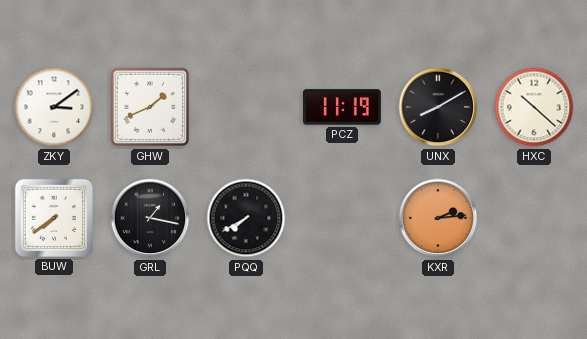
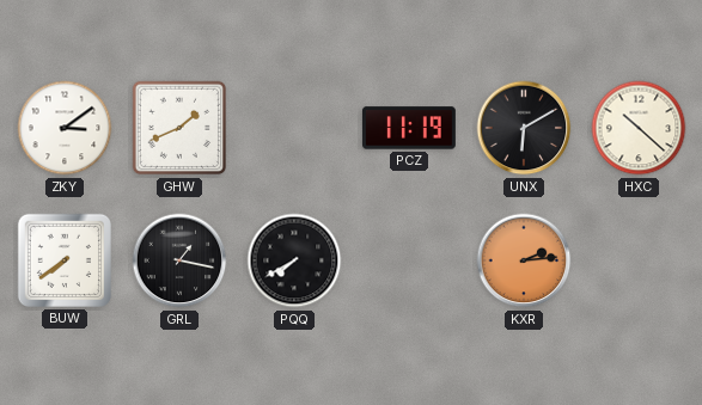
UNX: 8:10 -> 6:10
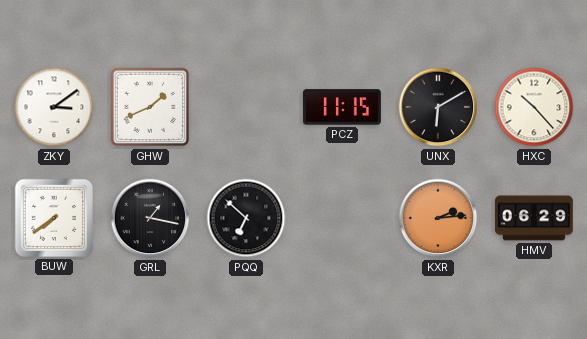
PCZ: 11:19 -> 11:15
HXC: 10:22 -> 10:23
PQQ: 7:40 -> 6:52
HMV: none -> 06:29
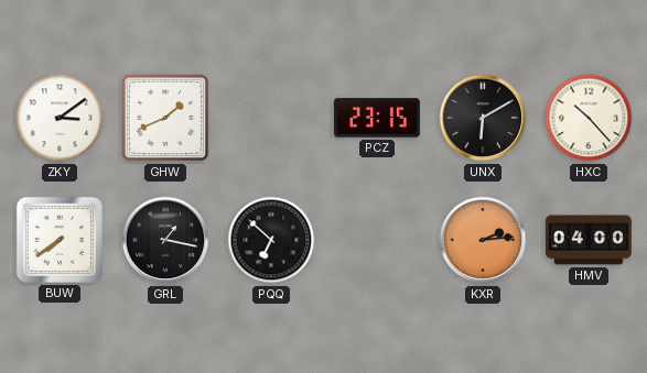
PCZ: 11:15 -> 23:15
HMV: 06:29 -> 04:00
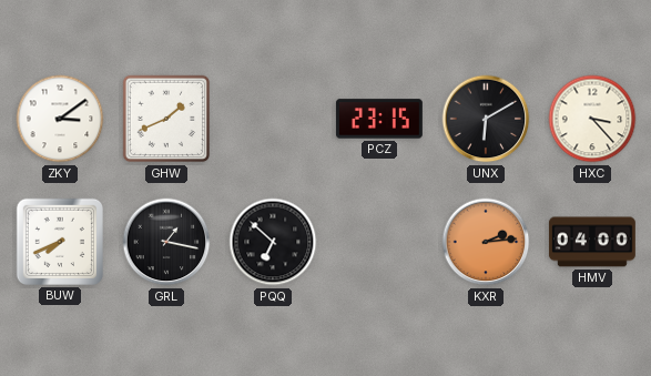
HXC: 10:23 -> 3:23
BUW: 7:39 -> 7:41
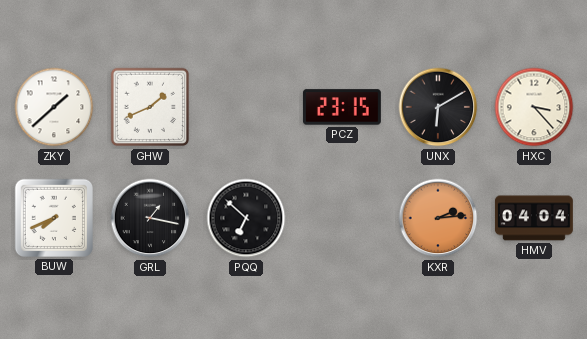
ZKY: 3:09 -> 1:38
HMV: 04:00 -> 04:04
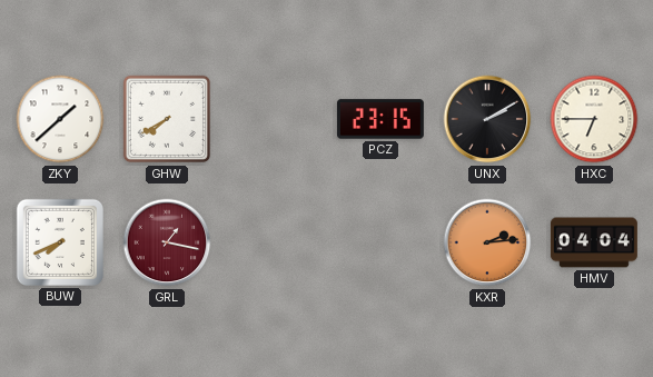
GHW: 1:41 -> 7:40
UNX: 6:10 -> 2:10
HXC: 3:23 -> 6:45
GRL dial: black -> burgundy
PQQ: 6:52 -> none
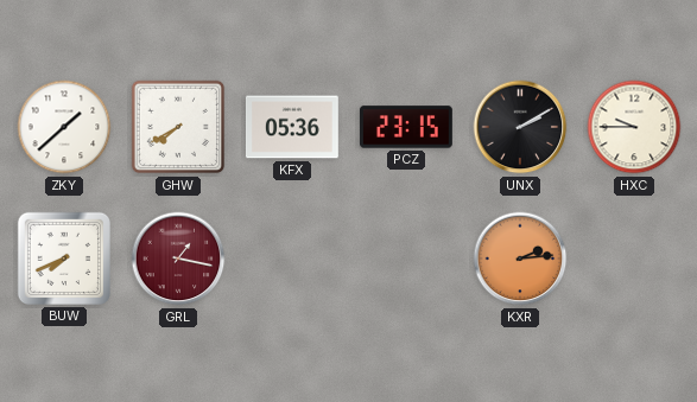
KFX: none -> 05:36
HXC: 6:45 -> 9:45
HMV: 04:04 -> none
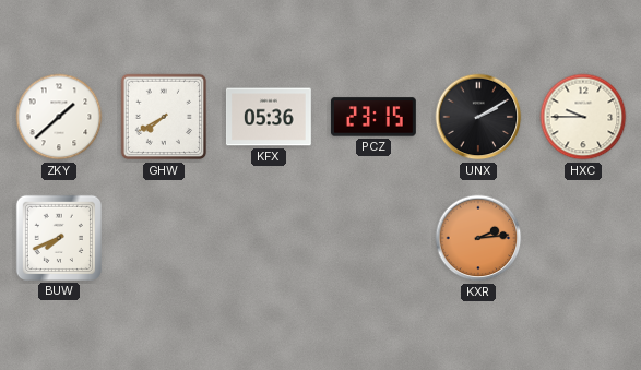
GRL: 1:17 -> none
